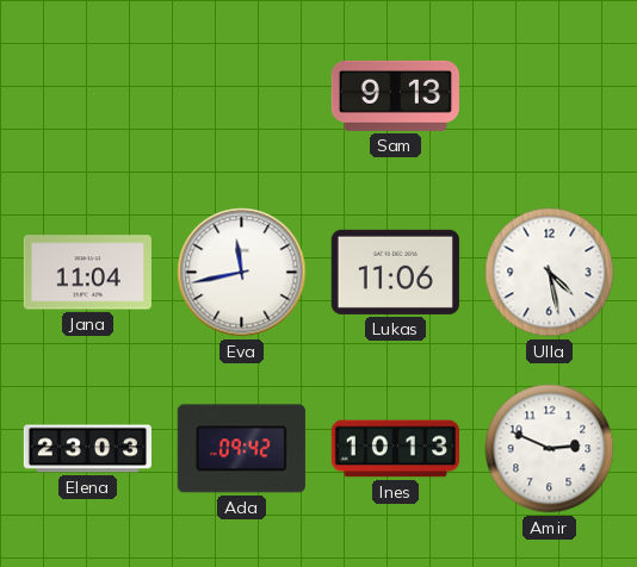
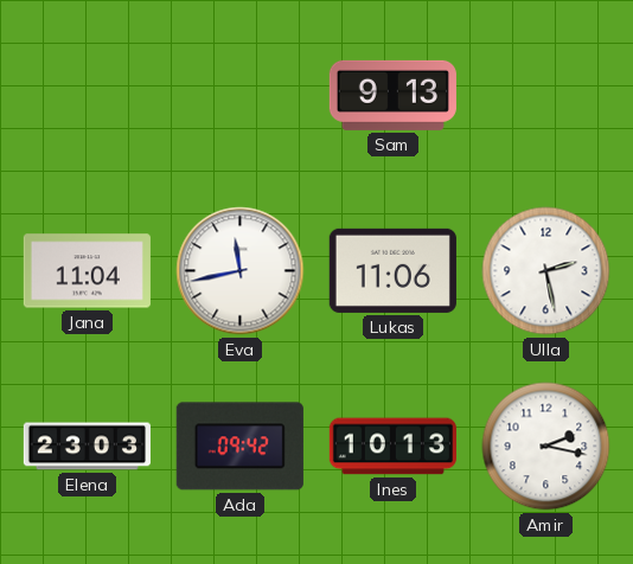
Ulla: 4:28 -> 2:28
Amir: 2:49 -> 2:17
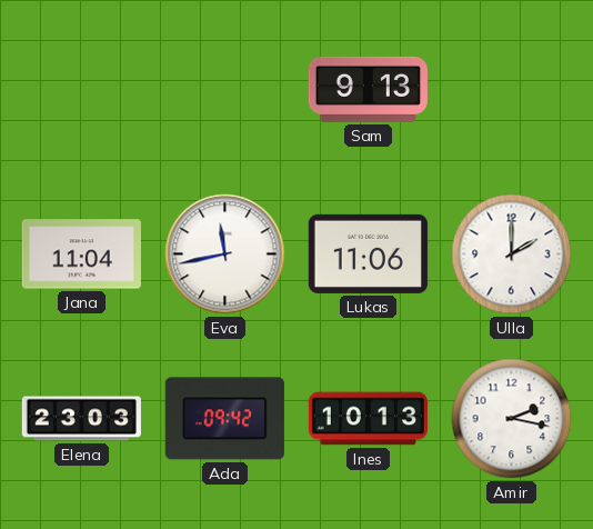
Ulla: 2:28 -> 2:00
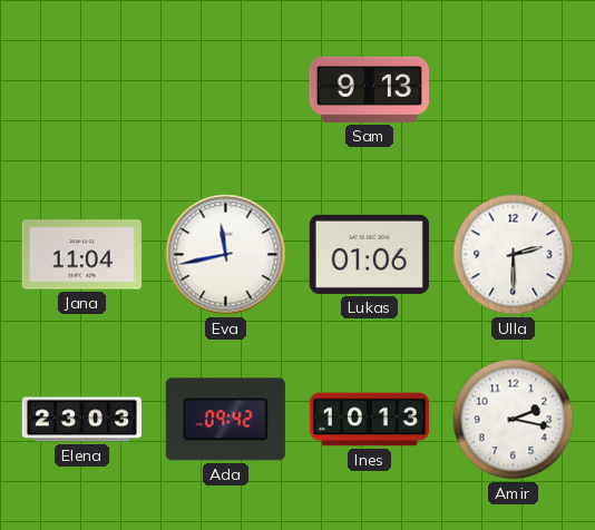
Lukas: 11:06 -> 01:06
Ulla: 2:00 -> 2:30
